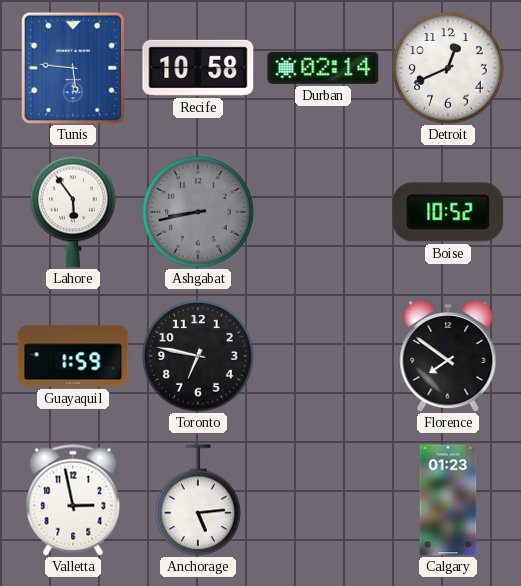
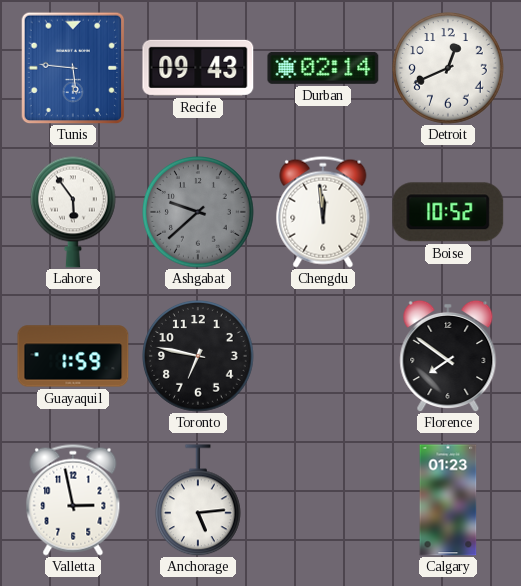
Recife: 10:58 -> 09:43
Ashgabat: 8:43 -> 9:38
Chengdu: none -> 11:59
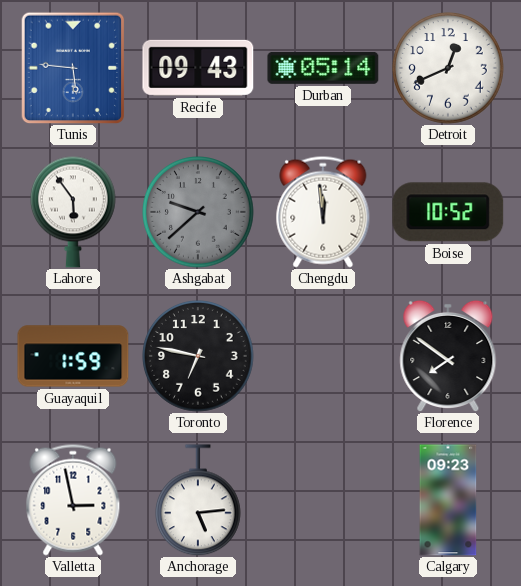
Durban: 02:14 -> 05:14
Calgary: 01:23 -> 09:23
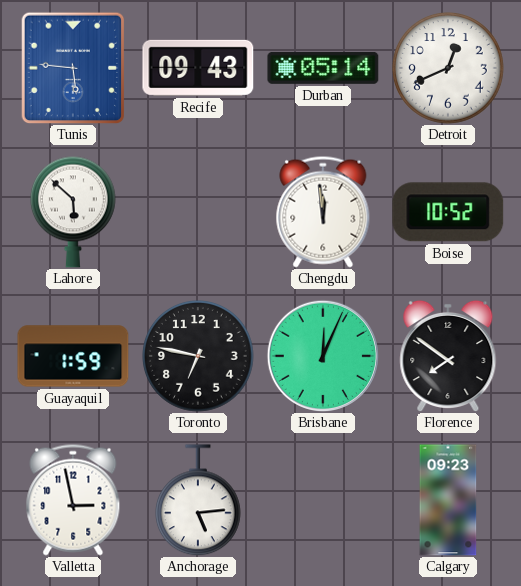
Lahore: 5:54 -> 5:52
Ashgabat: 9:38 -> none
Brisbane: none -> 12:04
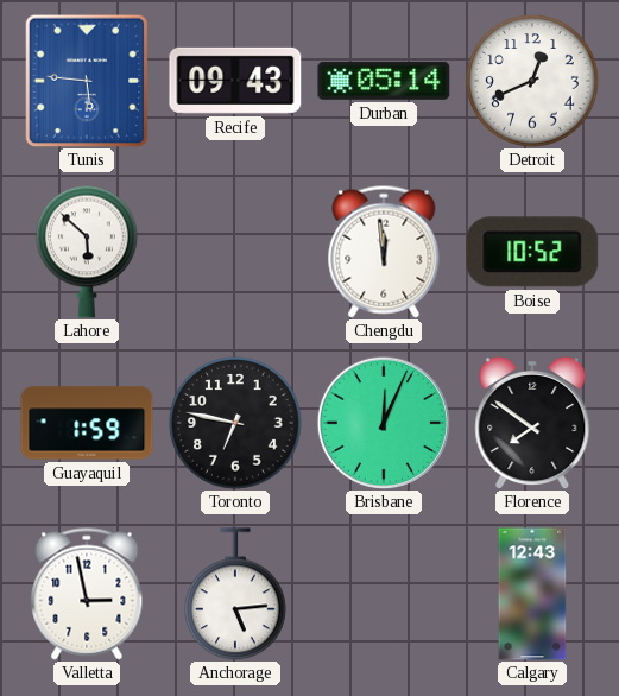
Calgary: 09:23 -> 12:43
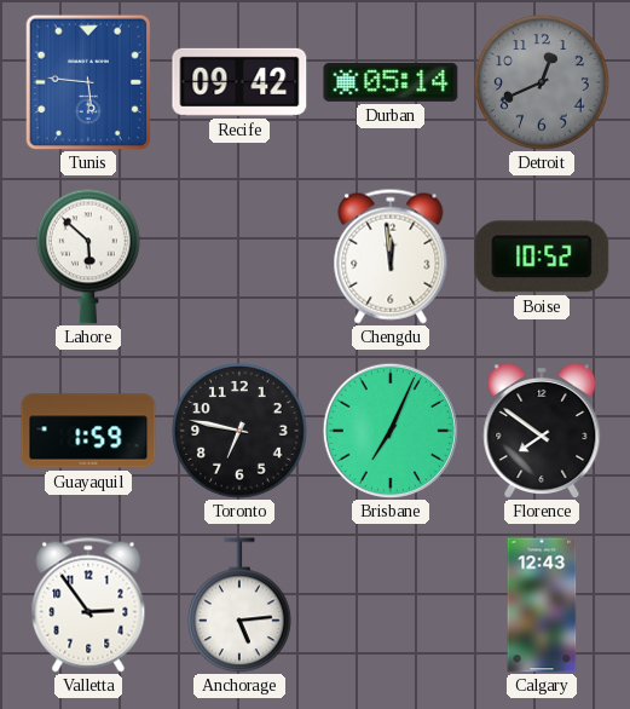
Recife: 09:43 -> 09:42
Detroit dial: white -> grey
Brisbane: 12:04 -> 7:04
Valletta: 2:58 -> 2:54
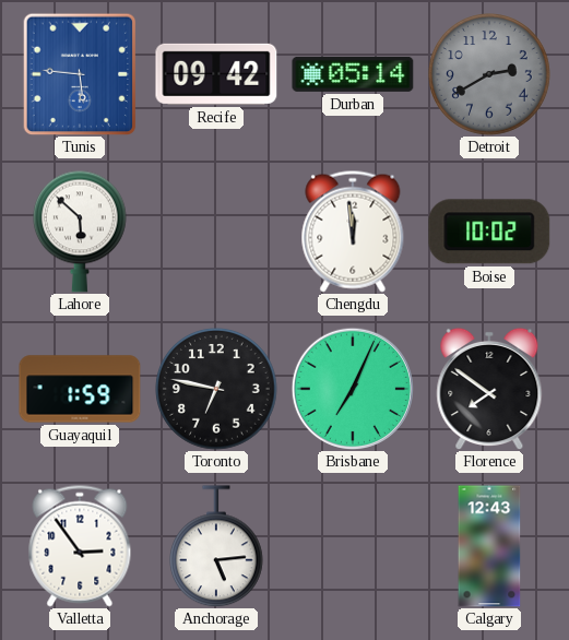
Detroit: 12:41 -> 2:40
Boise: 10:52 -> 10:02
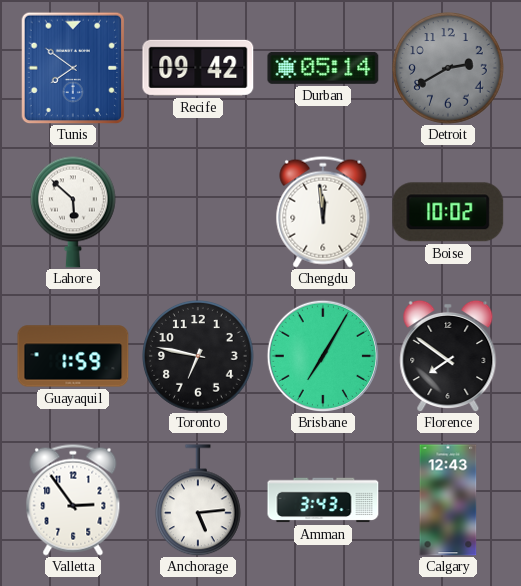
Tunis: 5:46 -> 7:51
Brisbane: 7:04 -> 7:05
Amman: none -> 3:43
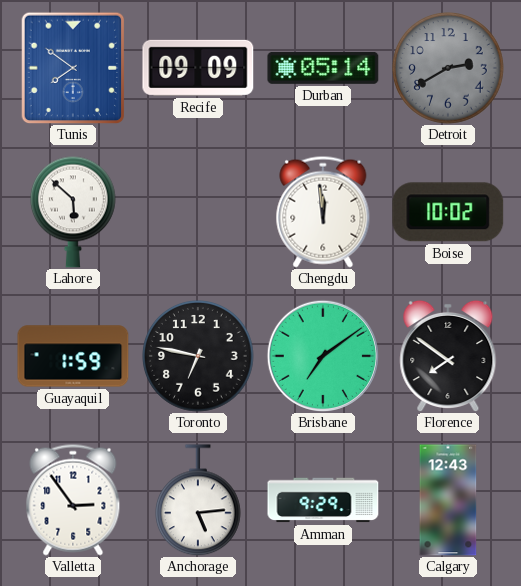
Recife: 09:42 -> 09:09
Brisbane: 7:05 -> 7:09
Amman: 3:43 -> 9:29
